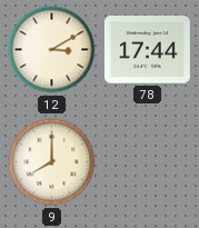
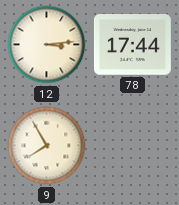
12: 3:10 -> 3:14
9: 8:00 -> 7:55
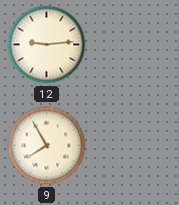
12: 3:14 -> 9:14
78: 17:44 -> none
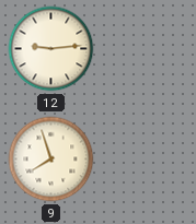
9: 7:55 -> 7:57
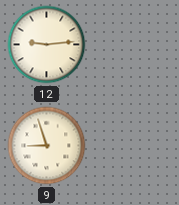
9: 7:57 -> 8:57
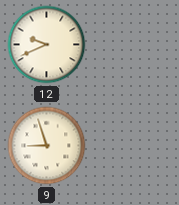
12: 9:14 -> 9:41
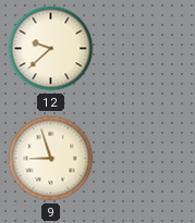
12: 9:41 -> 9:38
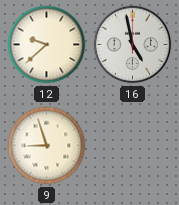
16: none -> 4:58
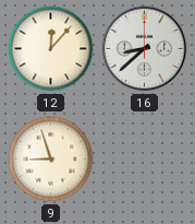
12: 9:38 -> 12:07
16: 4:58 -> 8:38
